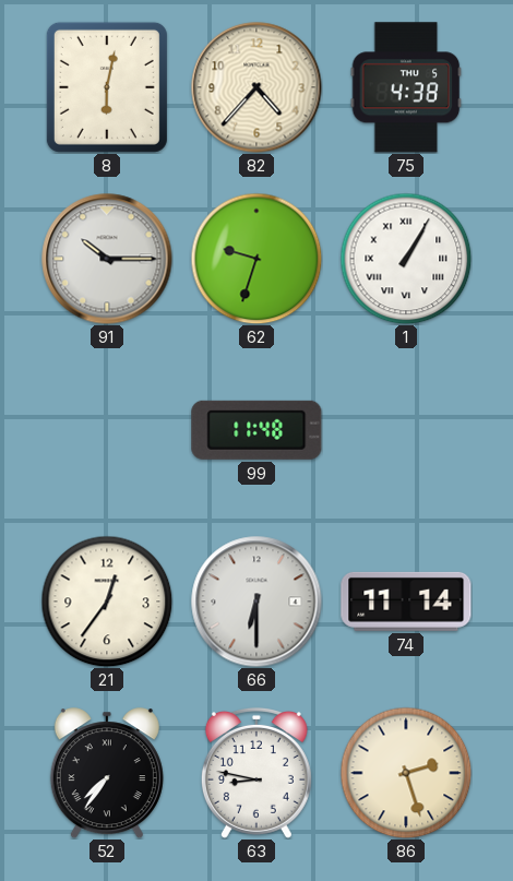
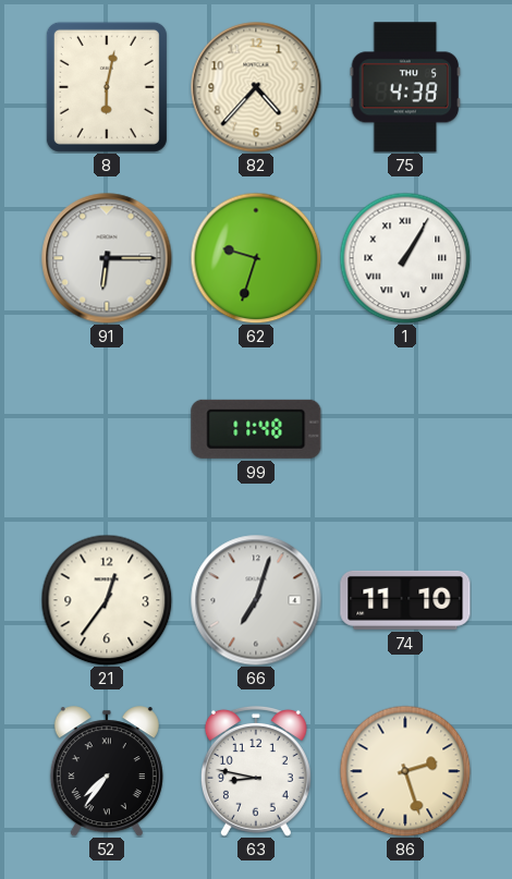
91: 10:15 -> 6:15
66: 6:30 -> 7:03
74: 11:14 -> 11:10
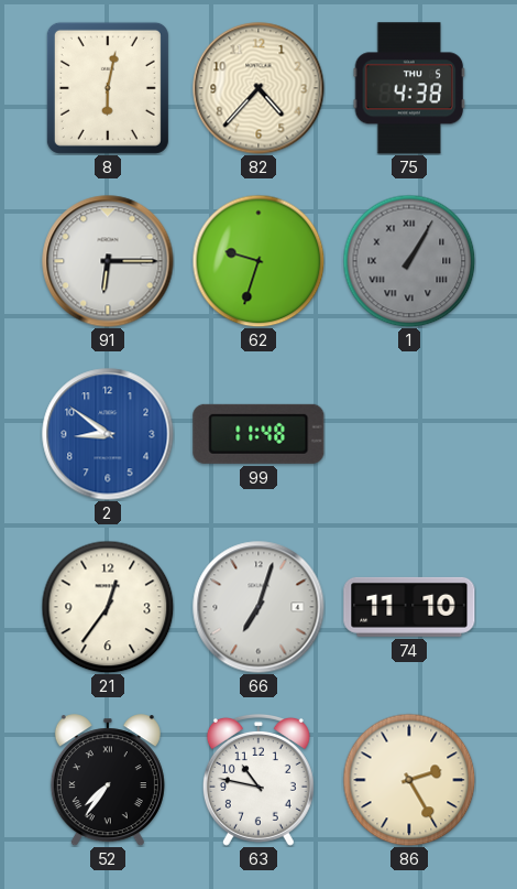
1 dial: white -> grey
2: none -> 8:51
63: 8:47 -> 10:47
86: 2:27 -> 2:25
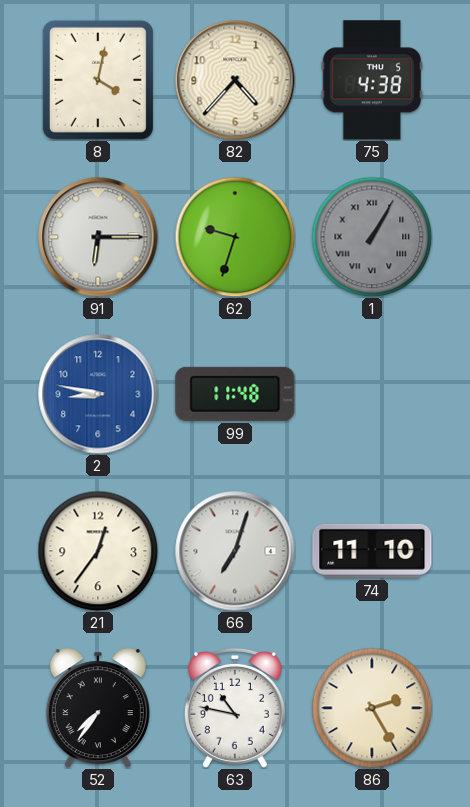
8: 6:02 -> 4:02
2: 8:51 -> 8:47
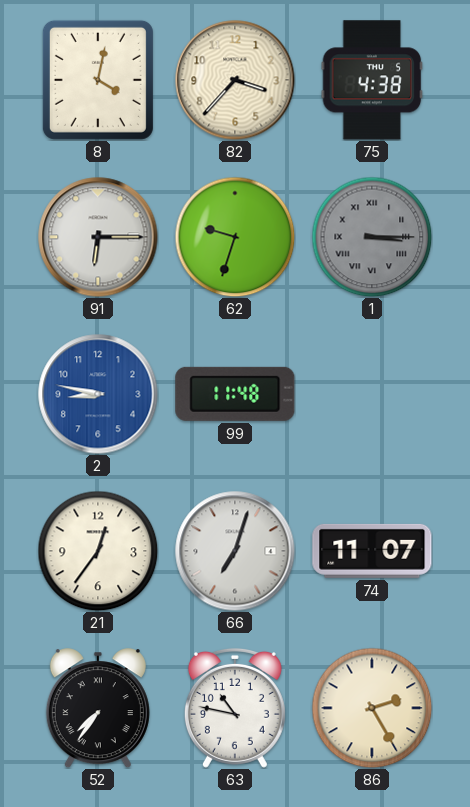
82: 4:37 -> 3:37
1: 1:05 -> 3:15
74: 11:10 -> 11:07
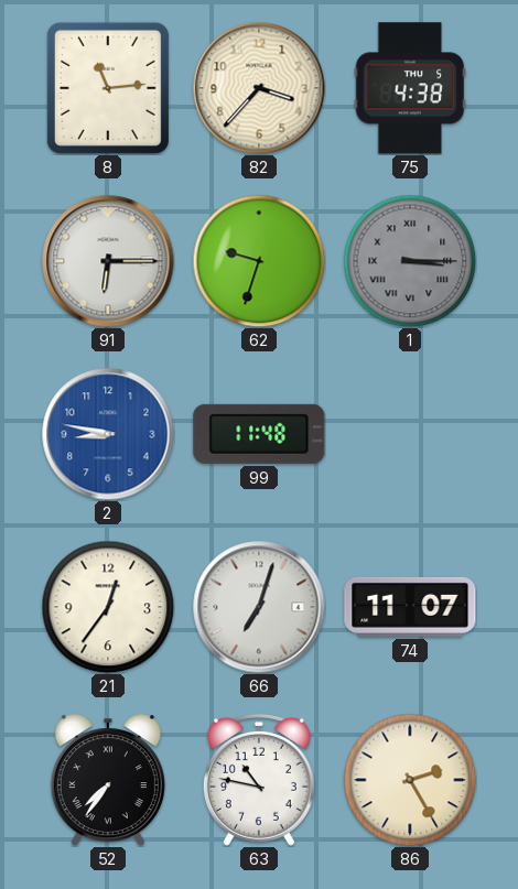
8: 4:02 -> 11:14
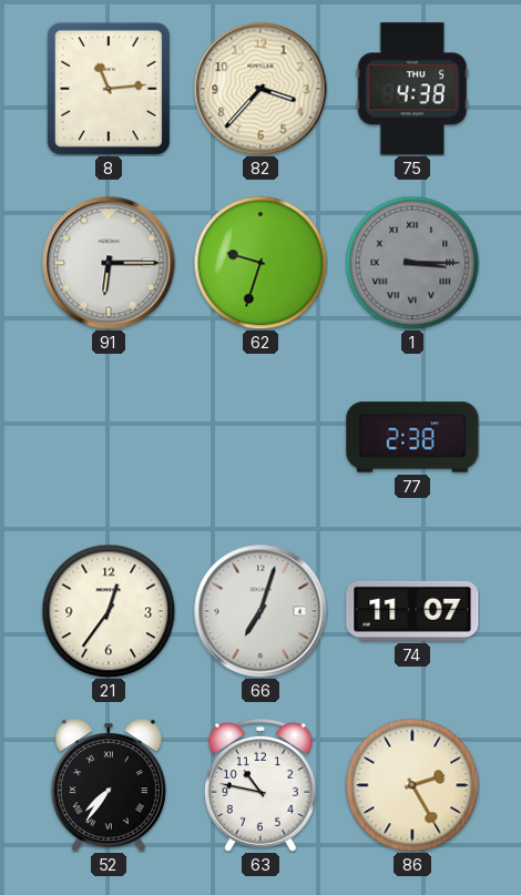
2: 8:47 -> none
99: 11:48 -> none
77: none -> 2:38
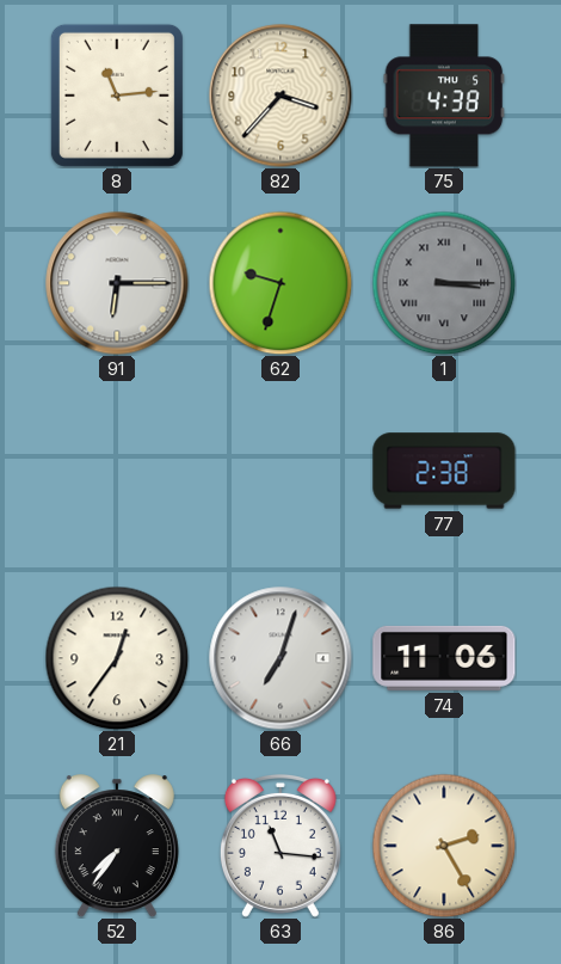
74: 11:07 -> 11:06
63: 10:47 -> 11:16
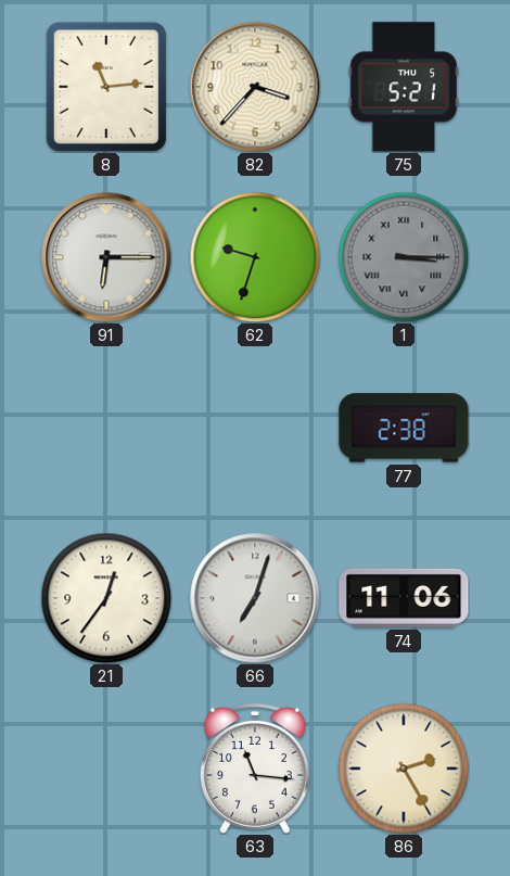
75: 4:38 -> 5:21
52: 7:36 -> none
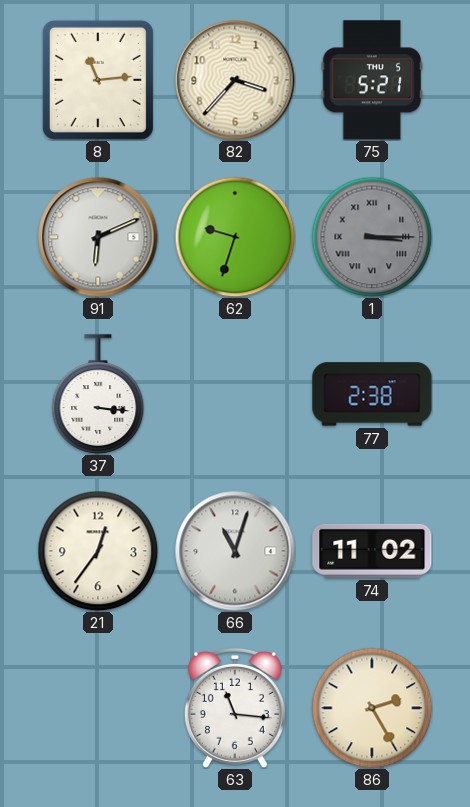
91: 6:15 -> 6:11
37: none -> 3:16
66: 7:03 -> 11:03
74: 11:06 -> 11:02
